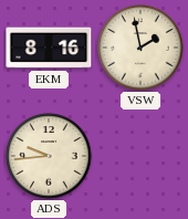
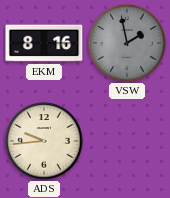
VSW dial: cream -> grey
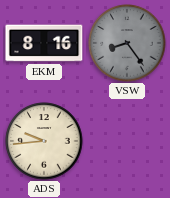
VSW: 1:58 -> 8:24
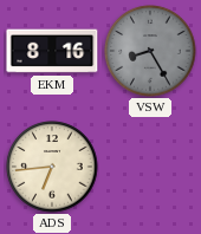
VSW: 8:24 -> 8:25
ADS: 9:44 -> 6:44
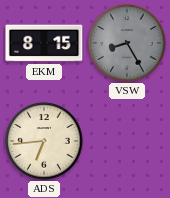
EKM: 8:16 -> 8:15
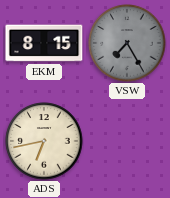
VSW: 8:25 -> 7:25
ADS: 6:44 -> 6:43
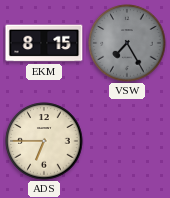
ADS: 6:43 -> 6:45
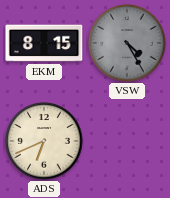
VSW: 7:25 -> 4:25
ADS: 6:45 -> 6:41
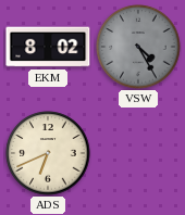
EKM: 8:15 -> 8:02
